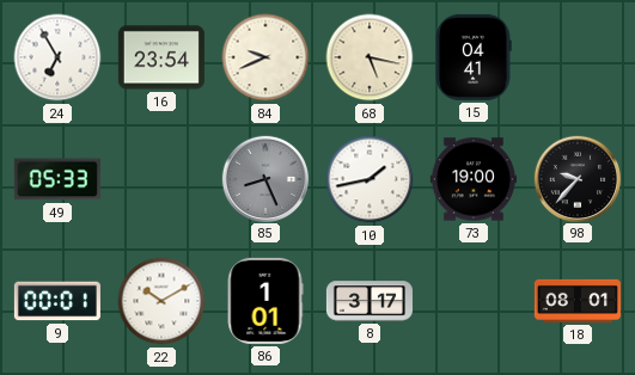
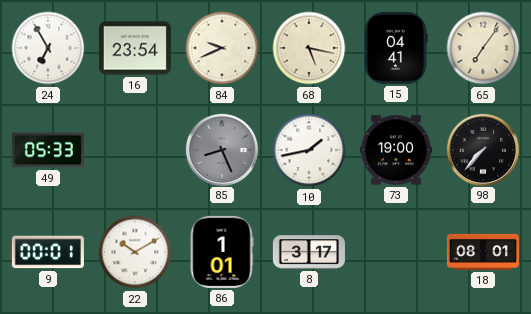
65: none -> 7:06
98: 9:37 -> 7:37
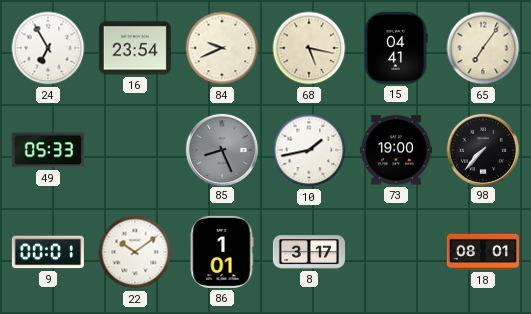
22: 10:10 -> 10:09
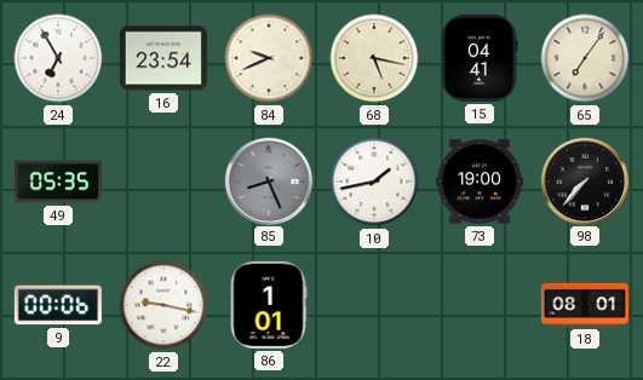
49: 05:33 -> 05:35
9: 00:01 -> 00:06
22: 10:09 -> 9:17
8: 3:17 -> none
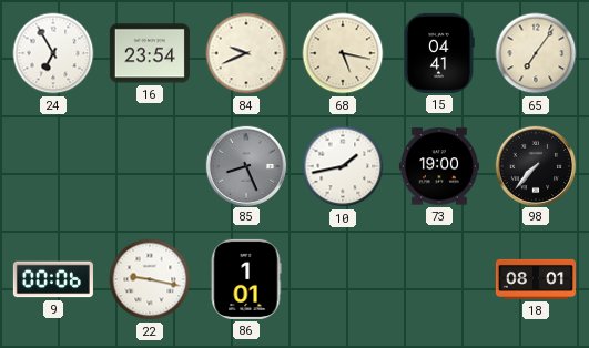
49: 05:35 -> none
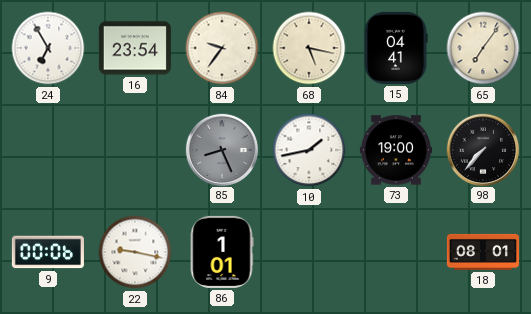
84: 9:41 -> 9:36
